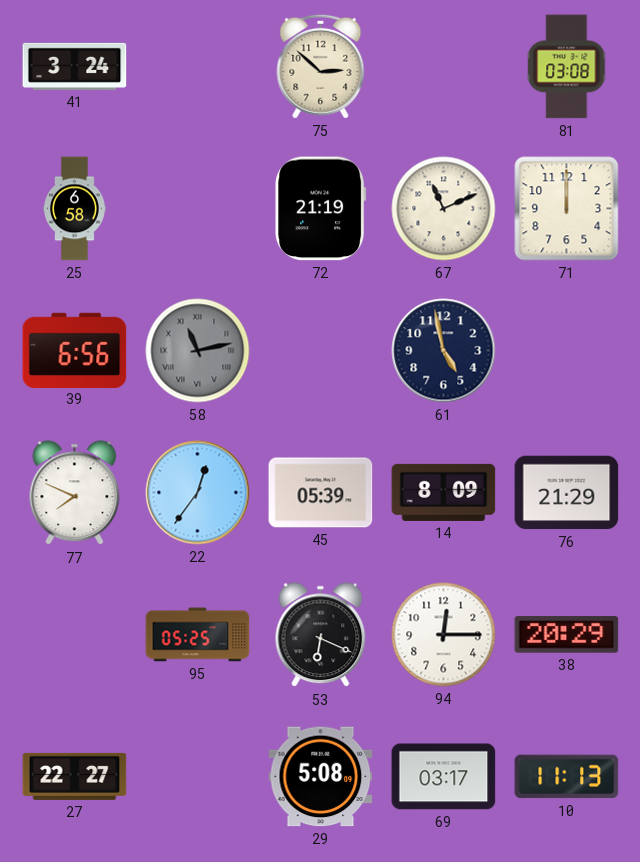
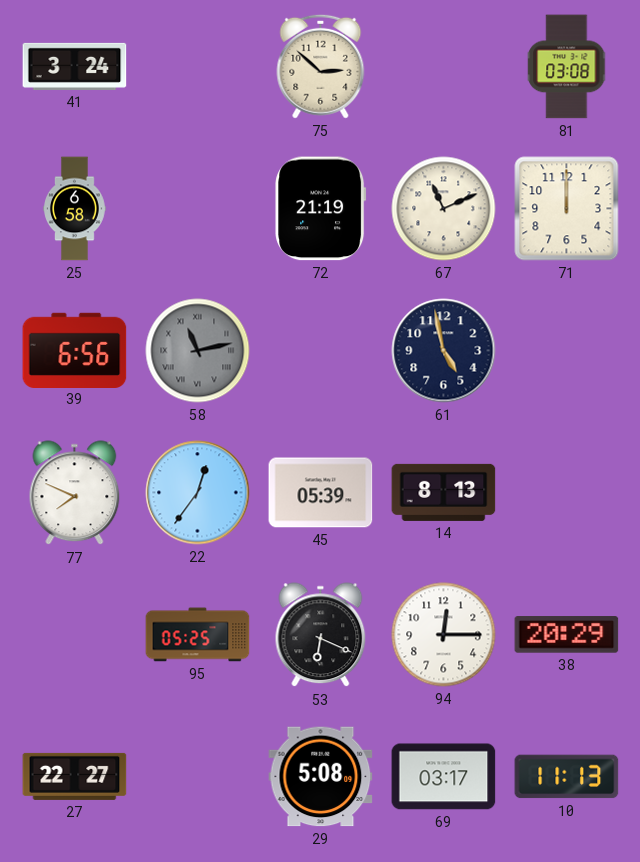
14: 8:09 -> 8:13
76: 21:29 -> none
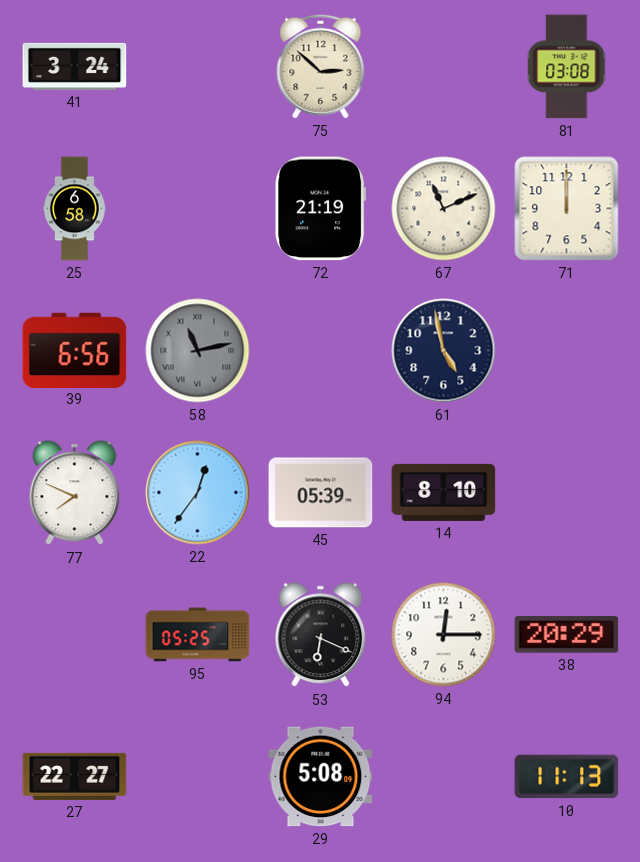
14: 8:13 -> 8:10
69: 03:17 -> none
